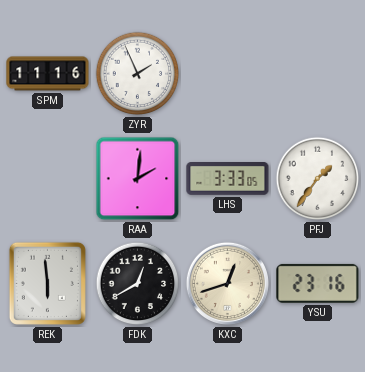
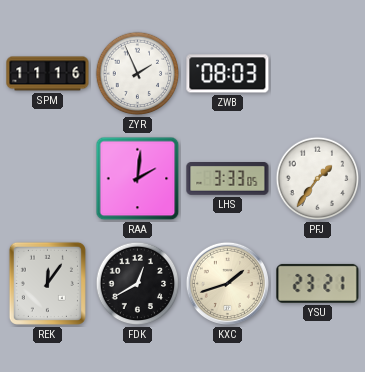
ZWB: none -> 08:03
REK: 5:59 -> 12:06
KXC: 12:42 -> 1:42
YSU: 23:16 -> 23:21
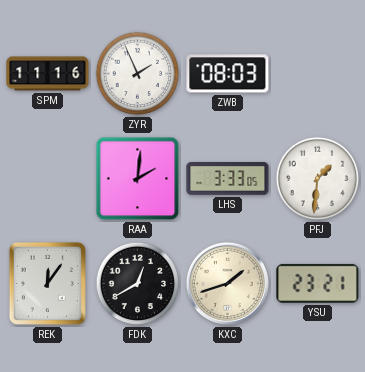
PFJ: 1:36 -> 1:31
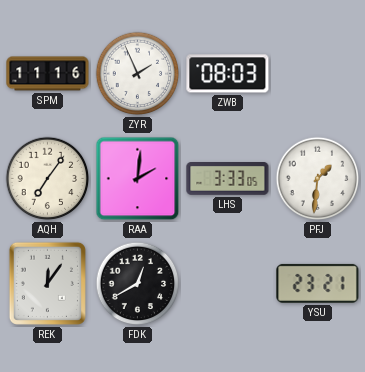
AQH: none -> 7:06
KXC: 1:42 -> none
